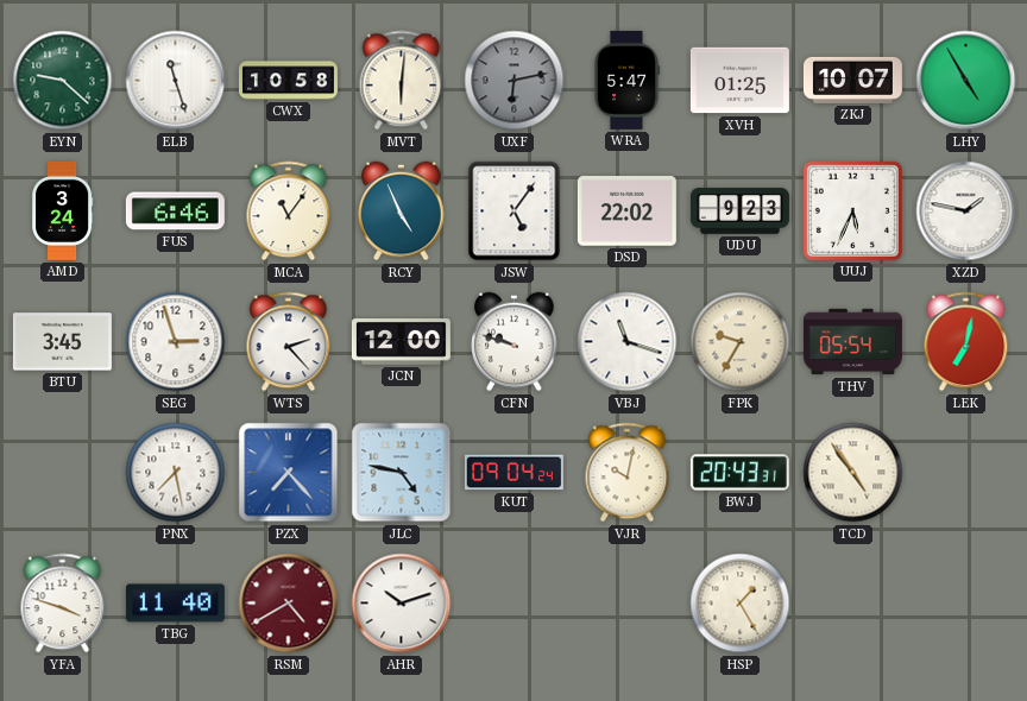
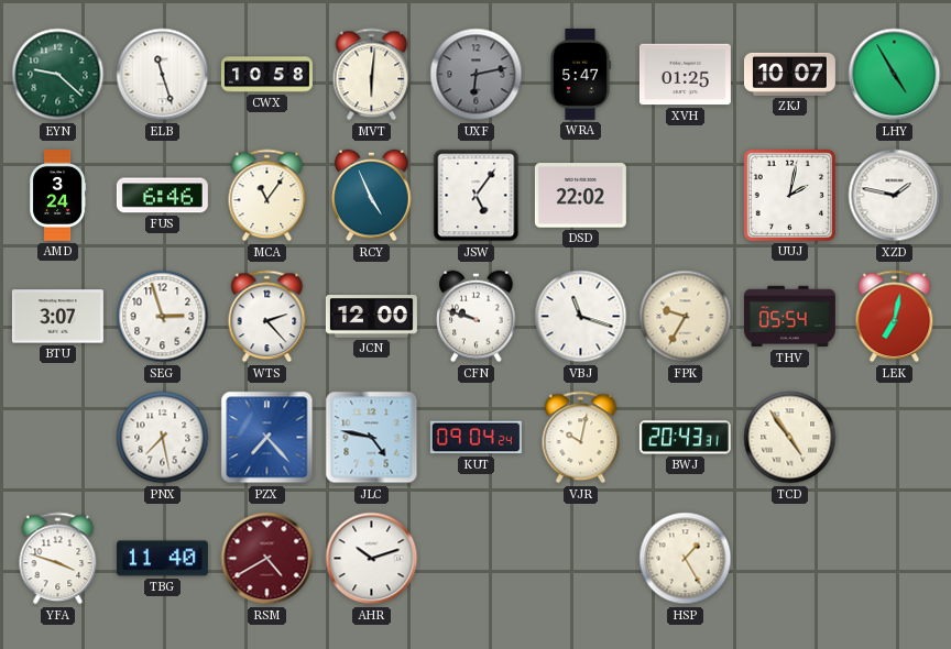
UDU: 9:23 -> none
UUJ: 5:34 -> 2:02
BTU: 3:45 -> 3:07
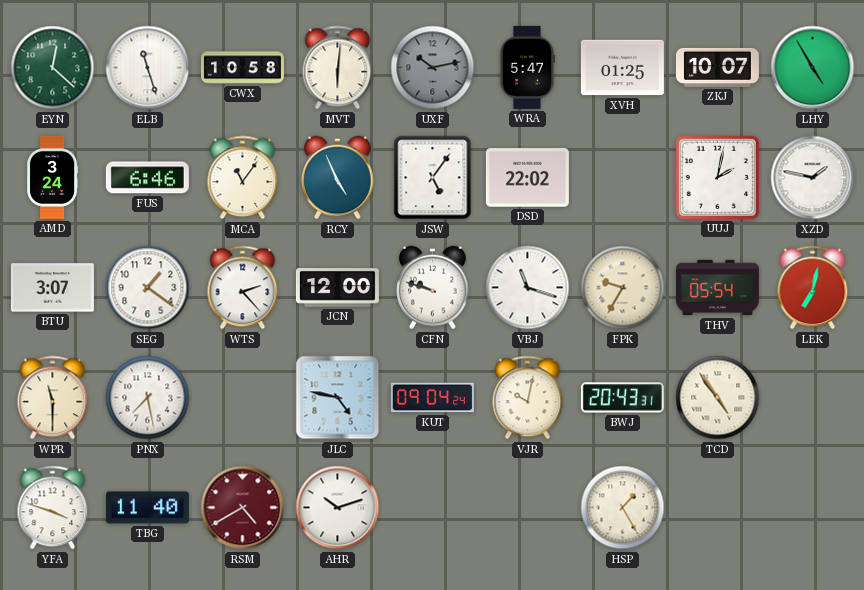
EYN: 9:22 -> 12:22
UXF: 6:13 -> 10:13
SEG: 2:57 -> 1:21
WPR: none -> 11:30
PZX: 7:23 -> none
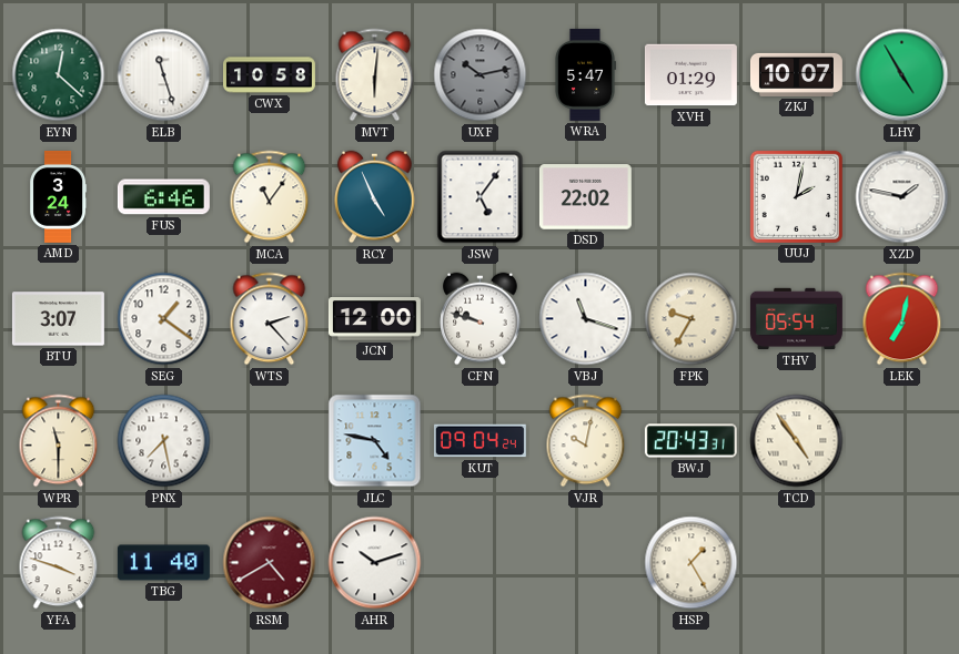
XVH: 01:25 -> 01:29
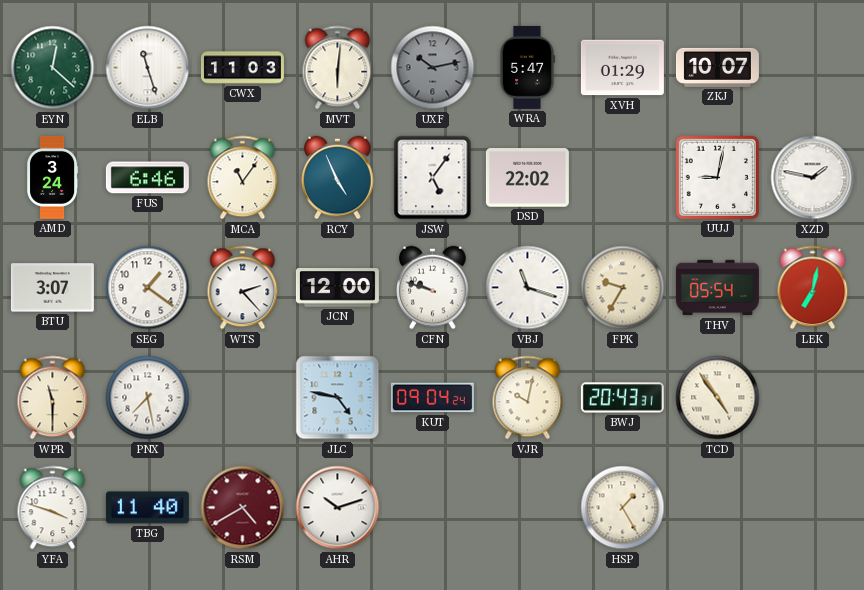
CWX: 10:58 -> 11:03
LHY: 4:55 -> none
UUJ: 2:02 -> 9:02
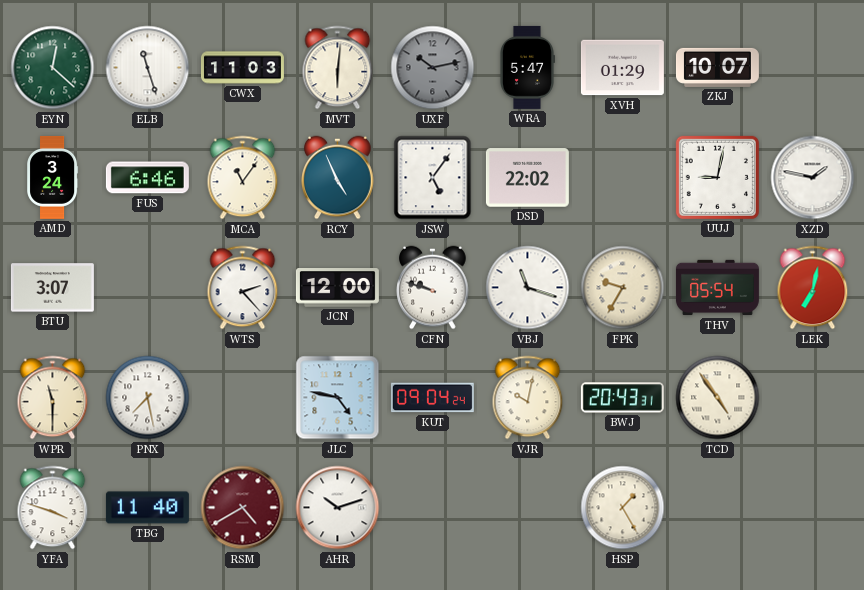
SEG: 1:21 -> none
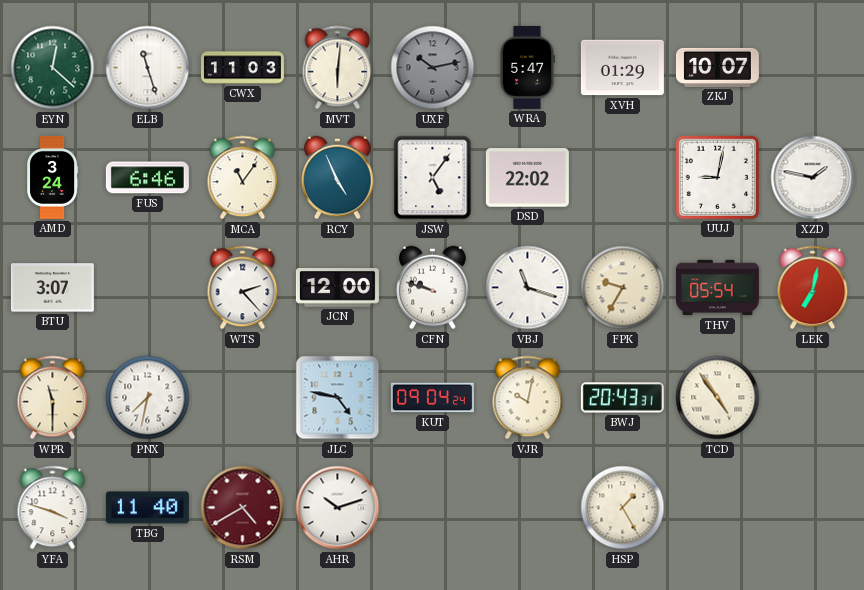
PNX: 7:28 -> 7:32
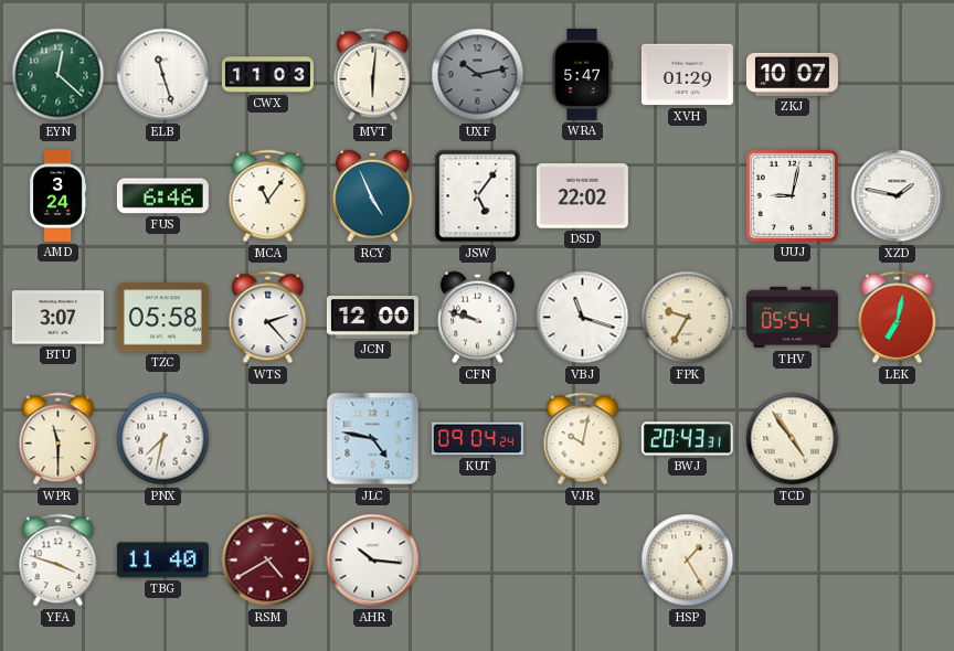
TZC: none -> 05:58
AHR: 10:12 -> 10:16
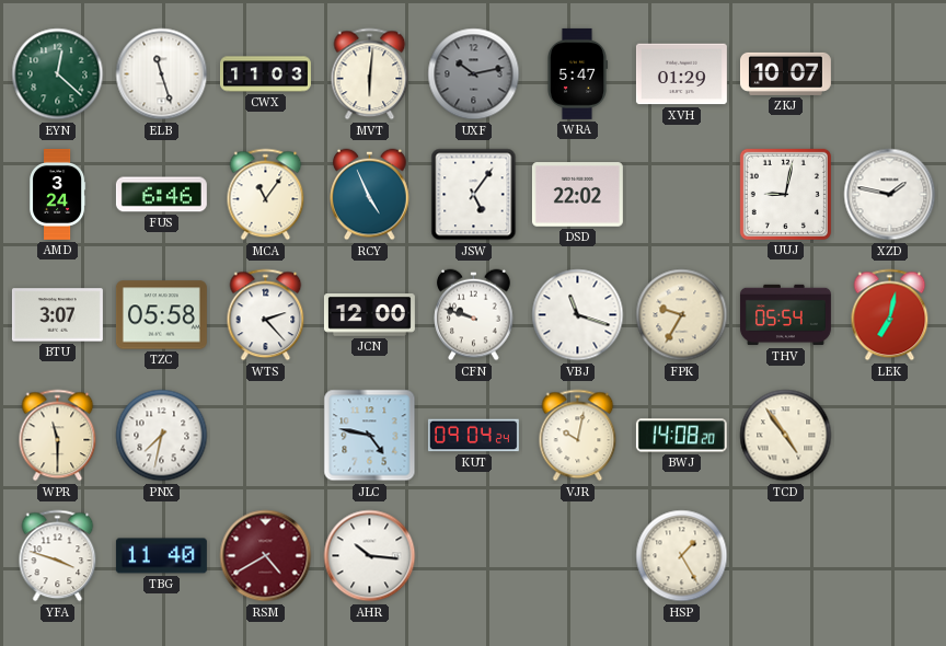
BWJ: 20:43 -> 14:08
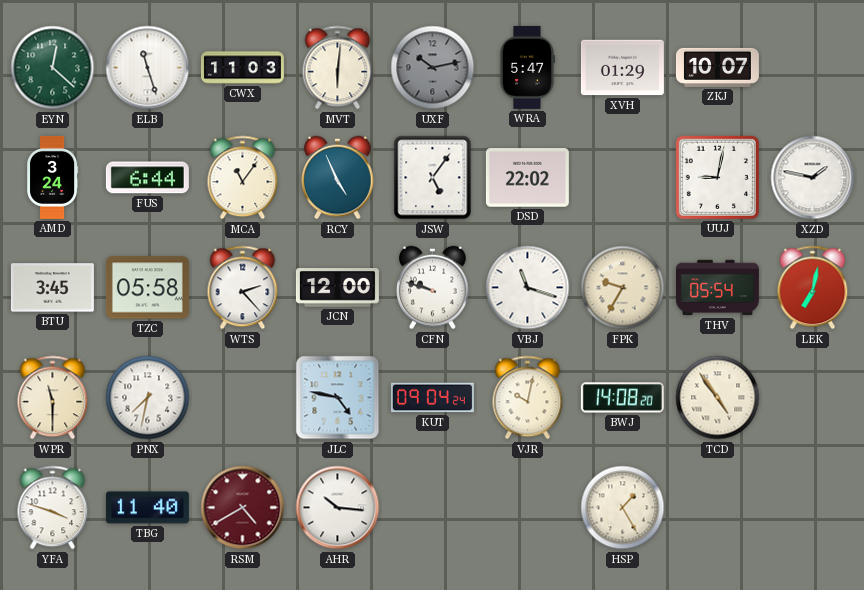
FUS: 6:46 -> 6:44
BTU: 3:07 -> 3:45
